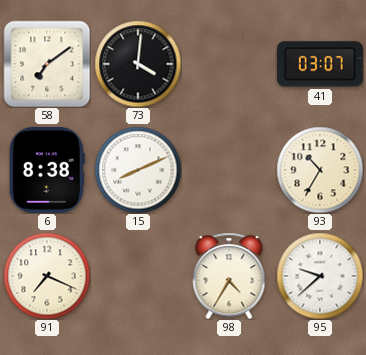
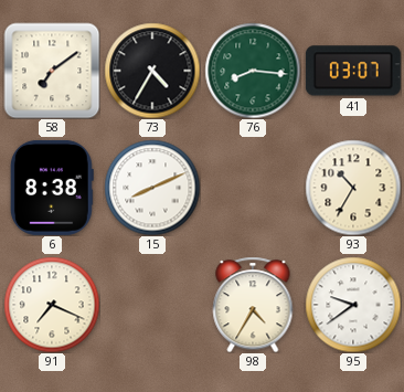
73: 4:01 -> 4:35
76: none -> 8:16
95: 9:38 -> 9:39
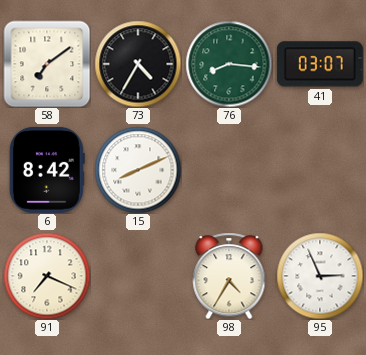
6: 8:38 -> 8:42
93: 10:35 -> none
95: 9:39 -> 2:56
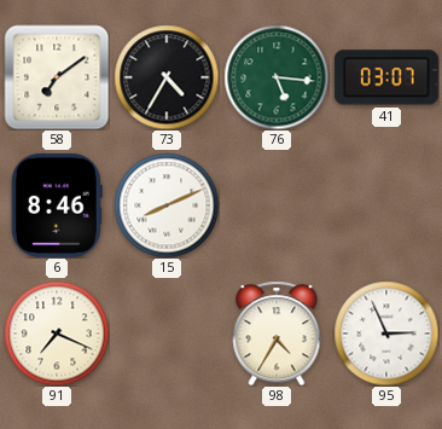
76: 8:16 -> 5:16
6: 8:42 -> 8:46
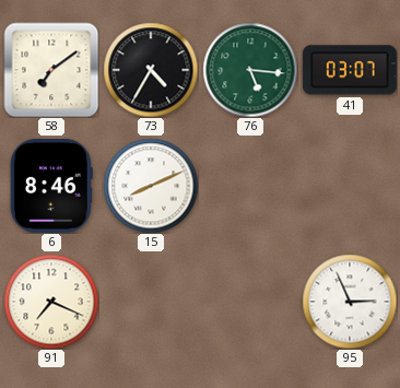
98: 4:35 -> none
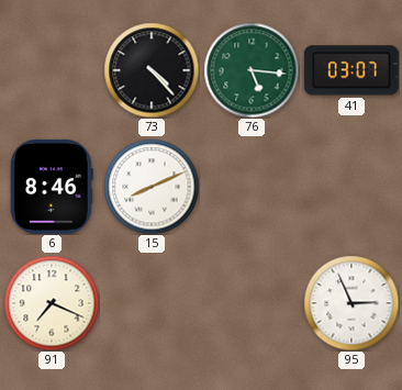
58: 7:09 -> none
73: 4:35 -> 4:23
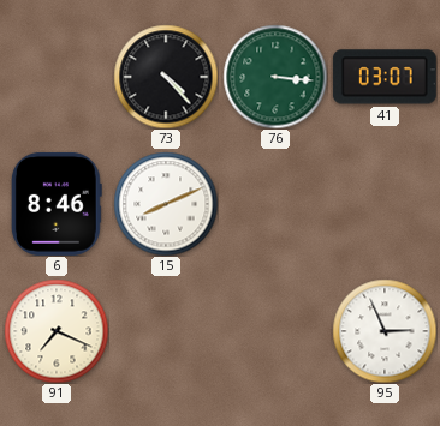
76: 5:16 -> 3:16
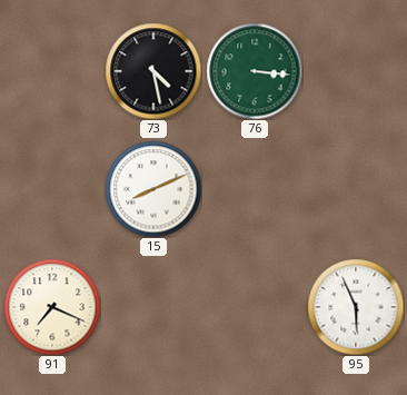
73: 4:23 -> 4:28
41: 03:07 -> none
6: 8:46 -> none
95: 2:56 -> 5:56
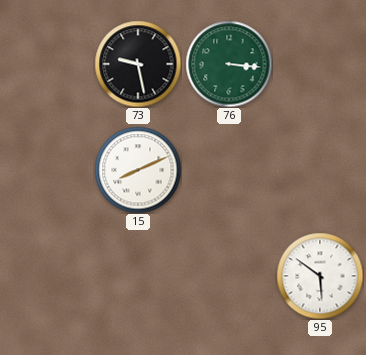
73: 4:28 -> 9:28
91: 7:19 -> none
95: 5:56 -> 5:51
